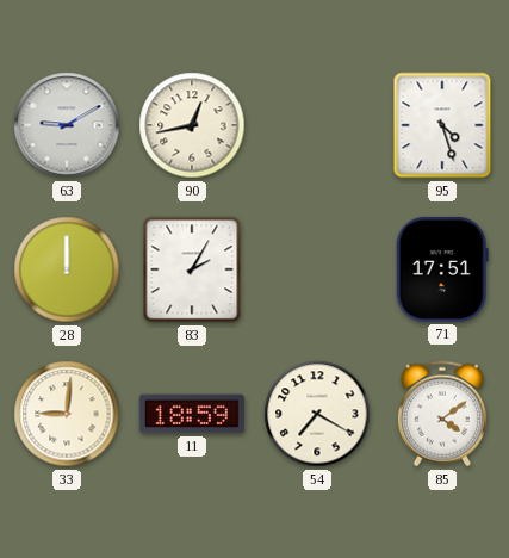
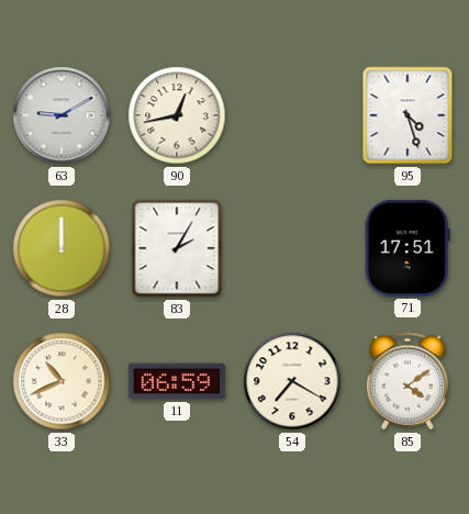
33: 9:01 -> 10:41
11: 18:59 -> 06:59
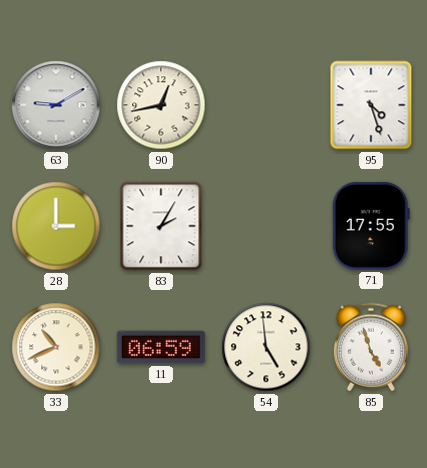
28: 12:00 -> 3:00
71: 17:51 -> 17:55
54: 7:20 -> 4:59
85: 4:09 -> 4:57
